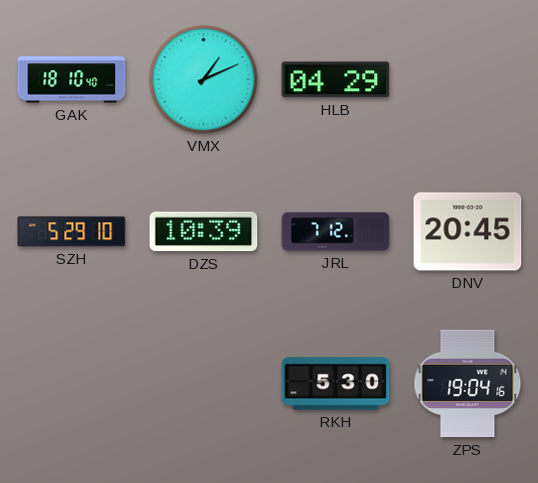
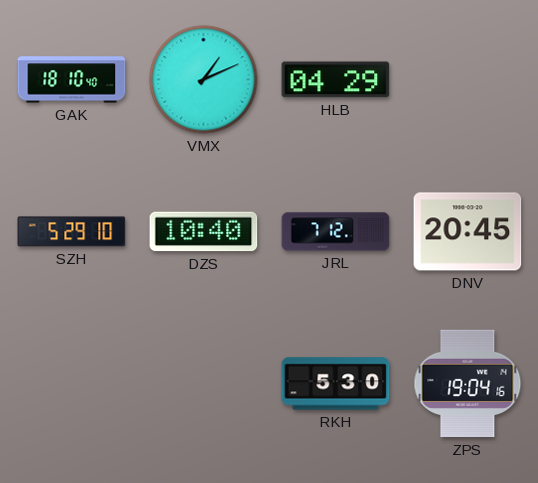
DZS: 10:39 -> 10:40
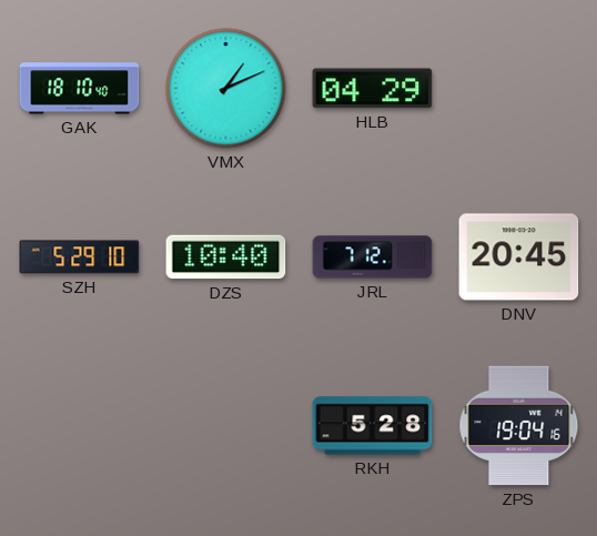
RKH: 5:30 -> 5:28
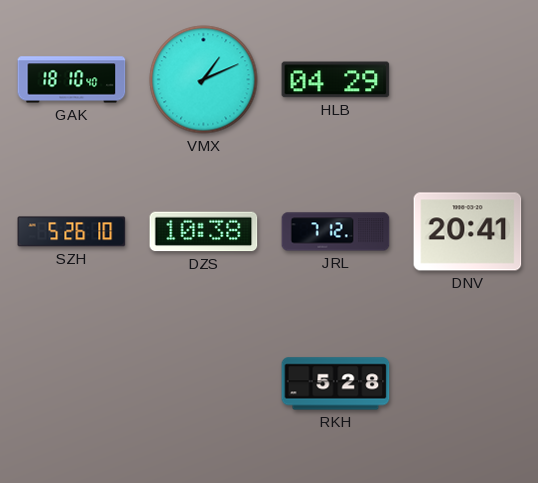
SZH: 5:29 -> 5:26
DZS: 10:40 -> 10:38
DNV: 20:45 -> 20:41
ZPS: 19:04 -> none
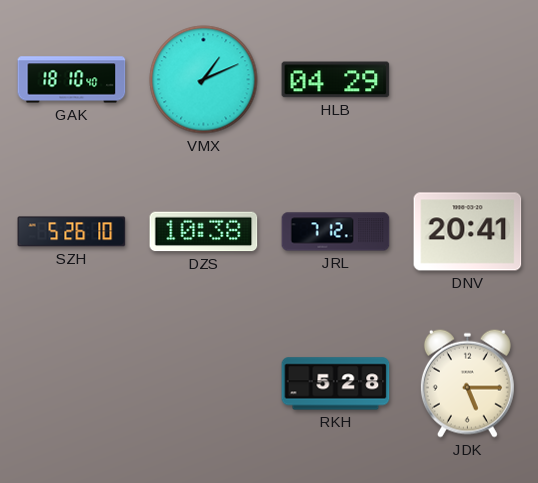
JDK: none -> 5:15
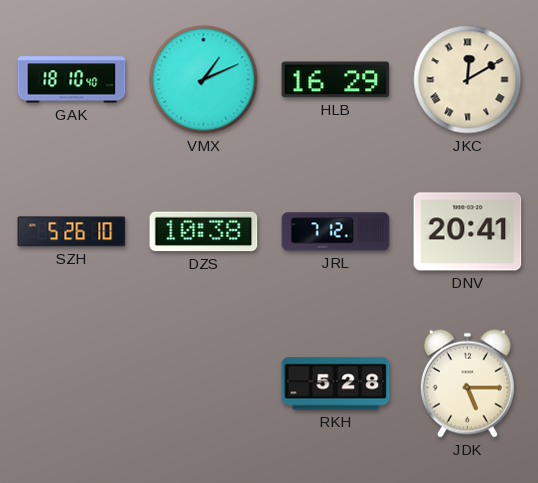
HLB: 04:29 -> 16:29
JKC: none -> 12:10
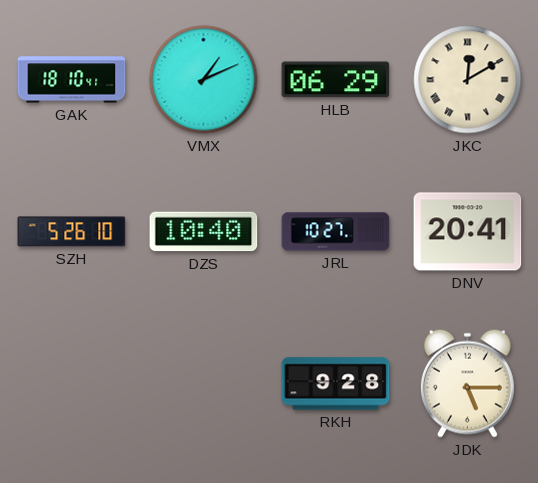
GAK: 18:10:40 -> 18:10:41
HLB: 16:29 -> 06:29
DZS: 10:38 -> 10:40
JRL: 7:12 -> 10:27
RKH: 5:28 -> 9:28
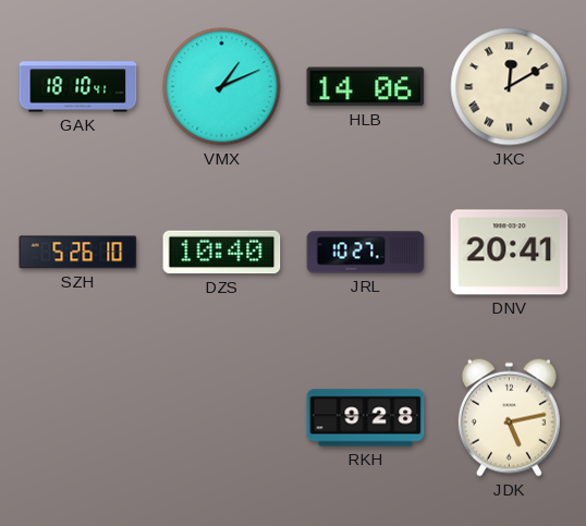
HLB: 06:29 -> 14:06
JDK: 5:15 -> 5:13
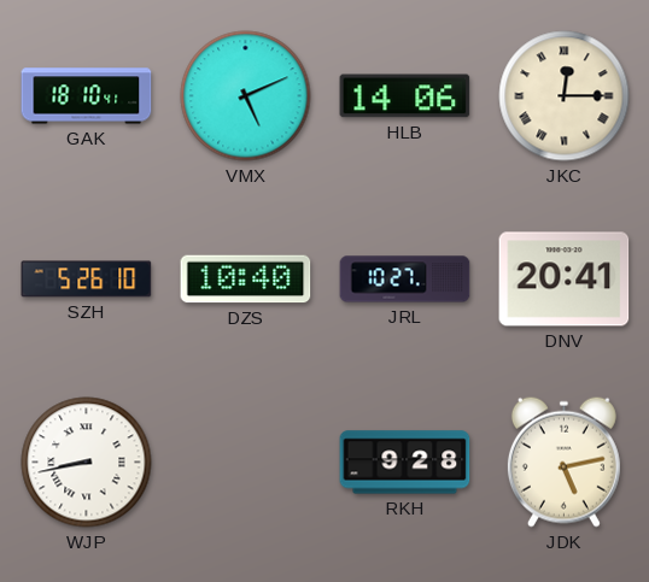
VMX: 1:11 -> 5:11
JKC: 12:10 -> 12:15
WJP: none -> 8:43
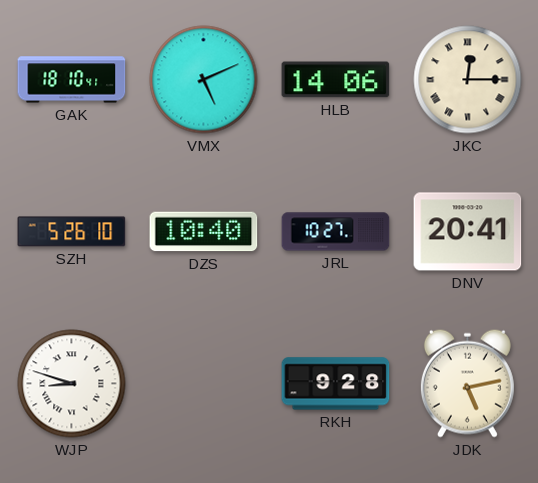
WJP: 8:43 -> 8:48
